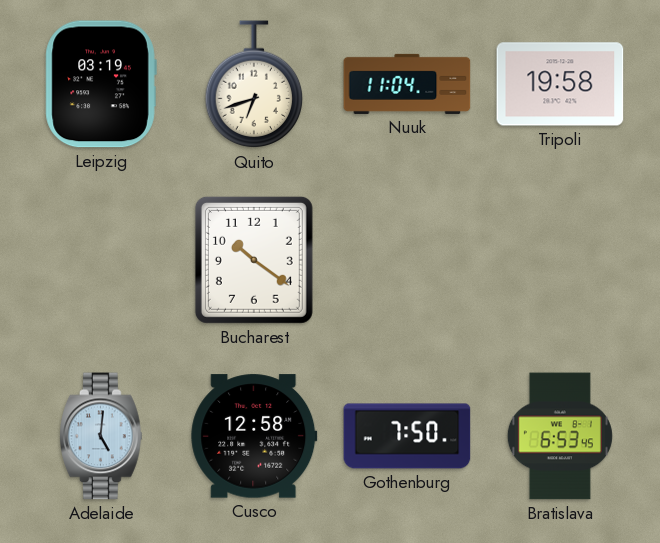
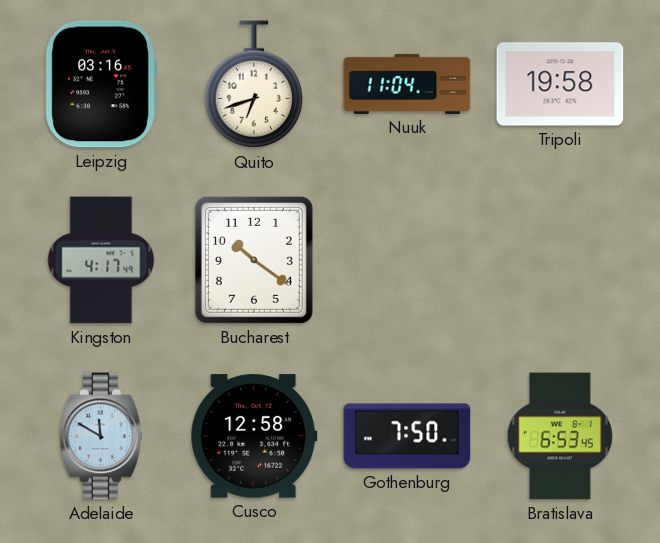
Leipzig: 03:19 -> 03:16
Kingston: none -> 4:17
Adelaide: 5:01 -> 11:50
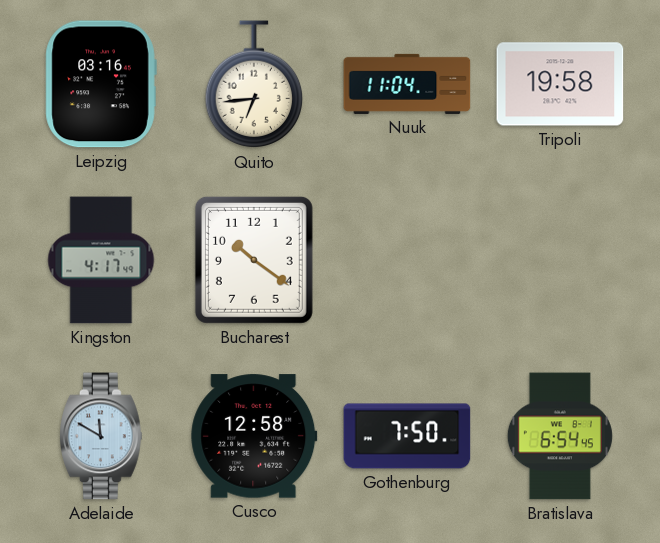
Quito: 6:42 -> 6:44
Bratislava: 6:53 -> 6:54
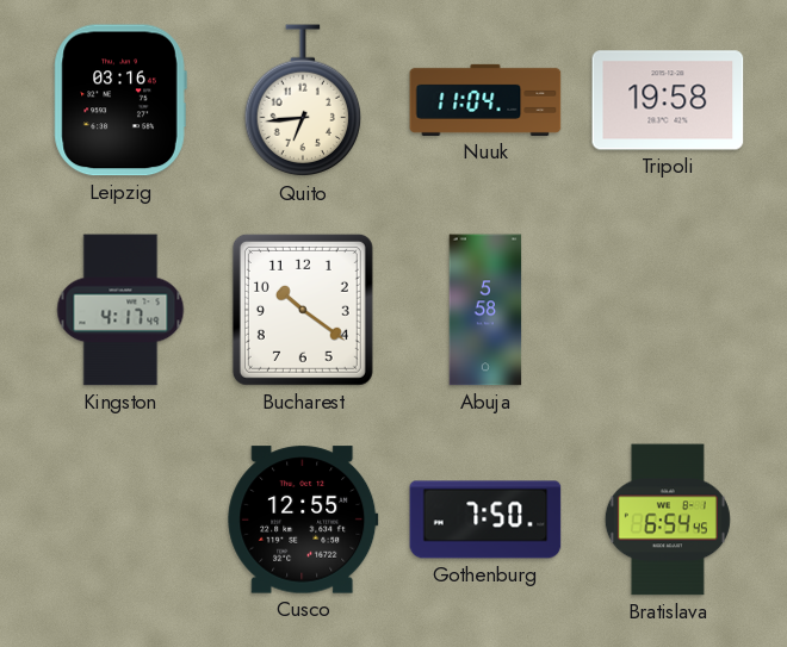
Abuja: none -> 5:58
Adelaide: 11:50 -> none
Cusco: 12:58 -> 12:55
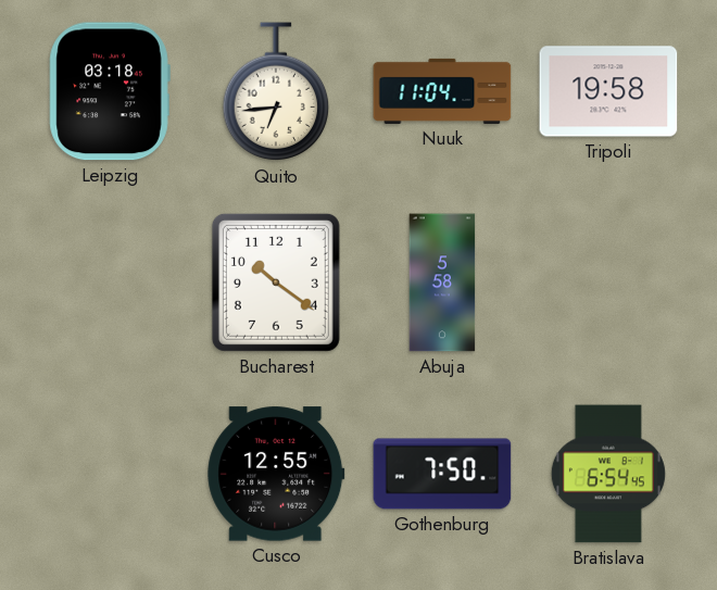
Leipzig: 03:16 -> 03:18
Kingston: 4:17 -> none
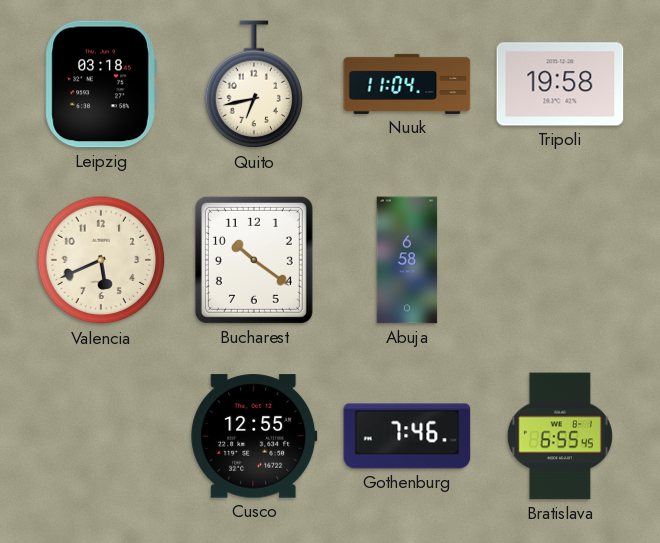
Quito: 6:44 -> 6:43
Valencia: none -> 5:41
Abuja: 5:58 -> 6:58
Gothenburg: 7:50 -> 7:46
Bratislava: 6:54 -> 6:55
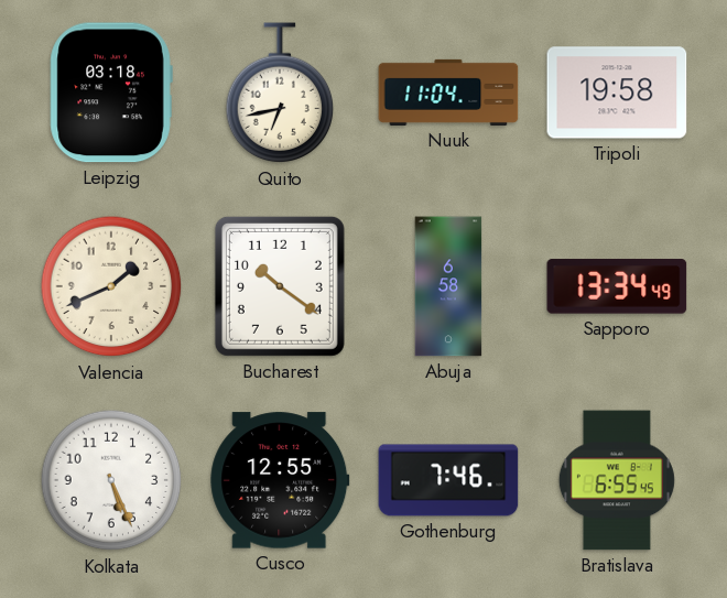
Valencia: 5:41 -> 1:41
Sapporo: none -> 13:34
Kolkata: none -> 5:26
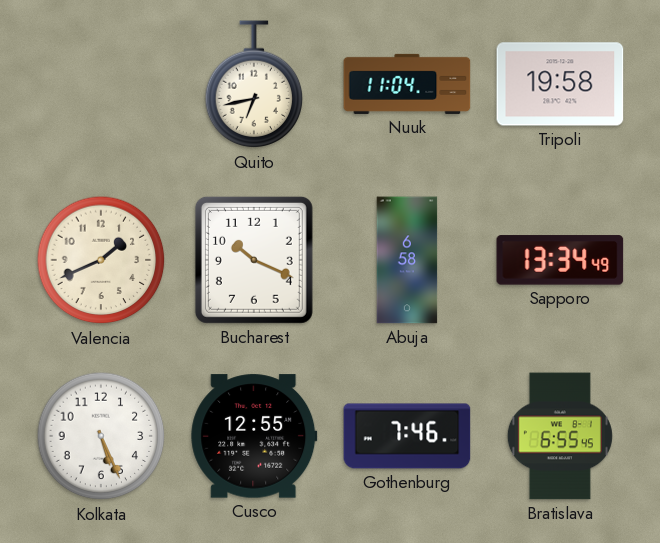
Leipzig: 03:18 -> none
Bucharest: 10:21 -> 10:19
